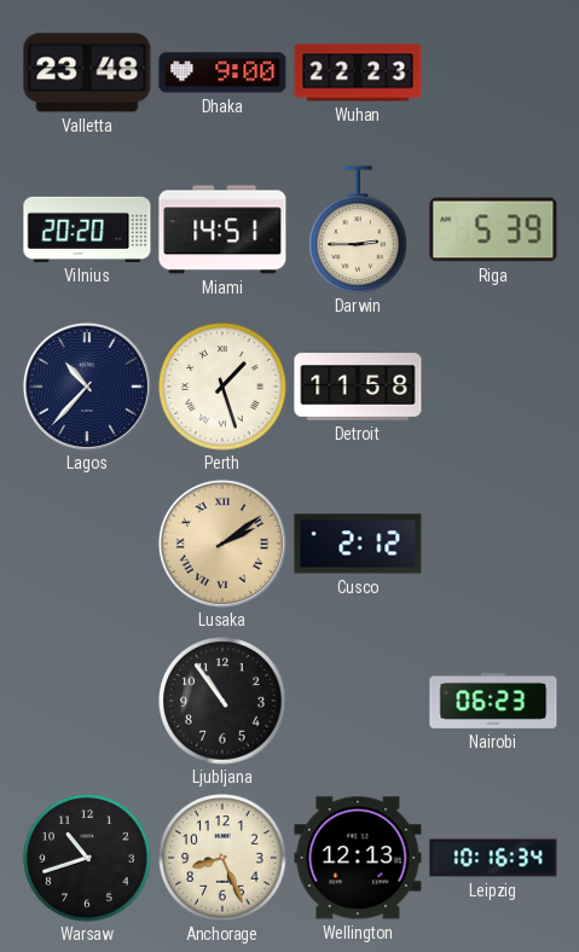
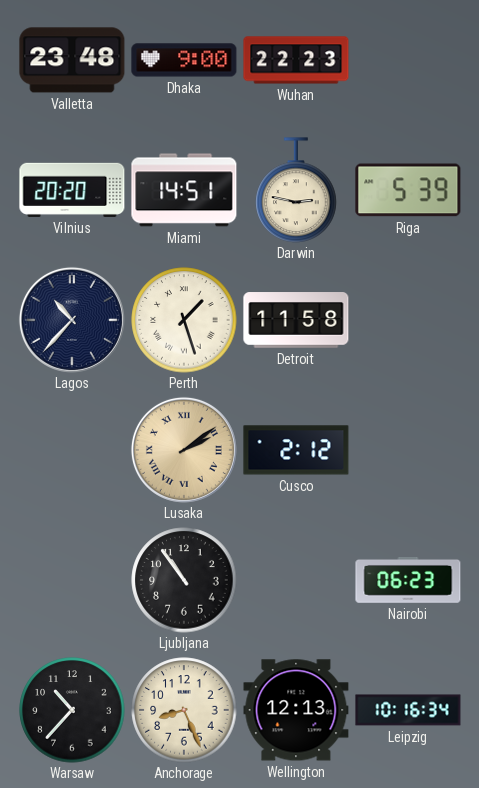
Darwin: 2:45 -> 2:47
Warsaw: 10:42 -> 10:37
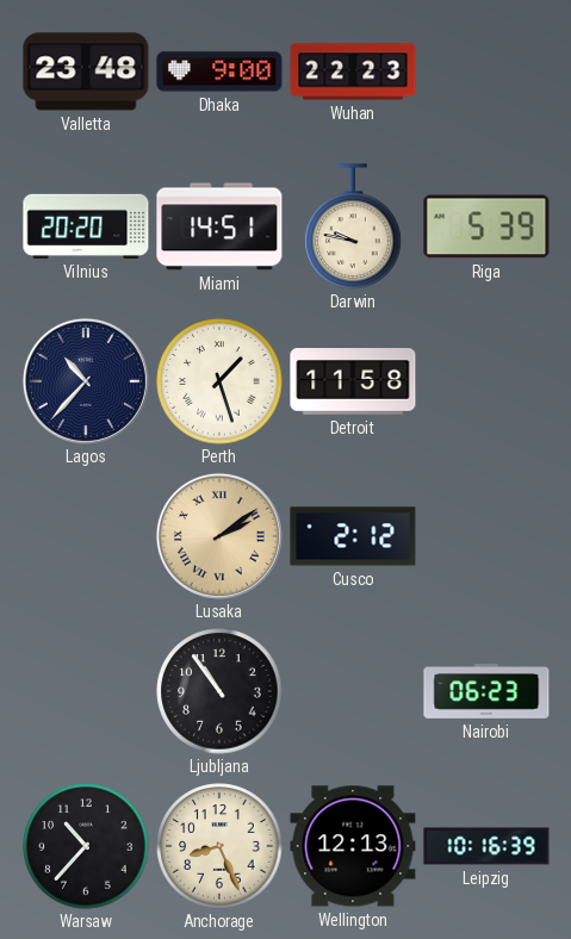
Darwin: 2:47 -> 9:47
Leipzig: 10:16:34 -> 10:16:39
